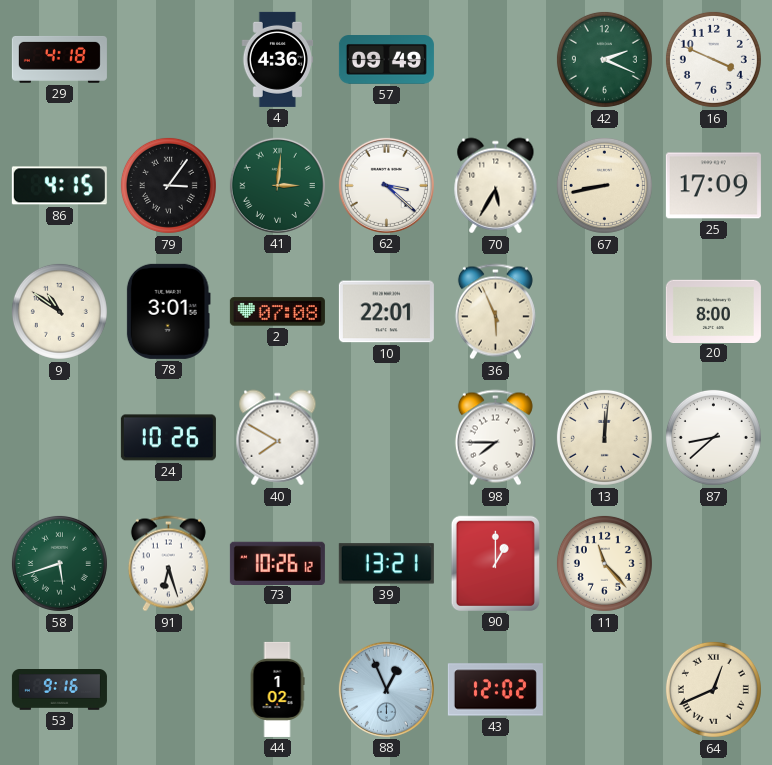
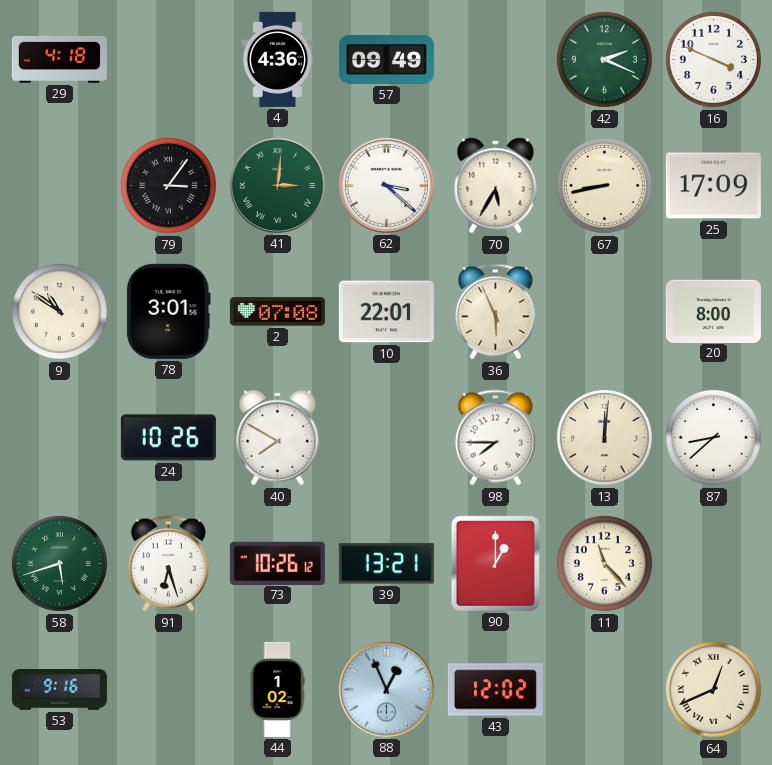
86: 4:15 -> none
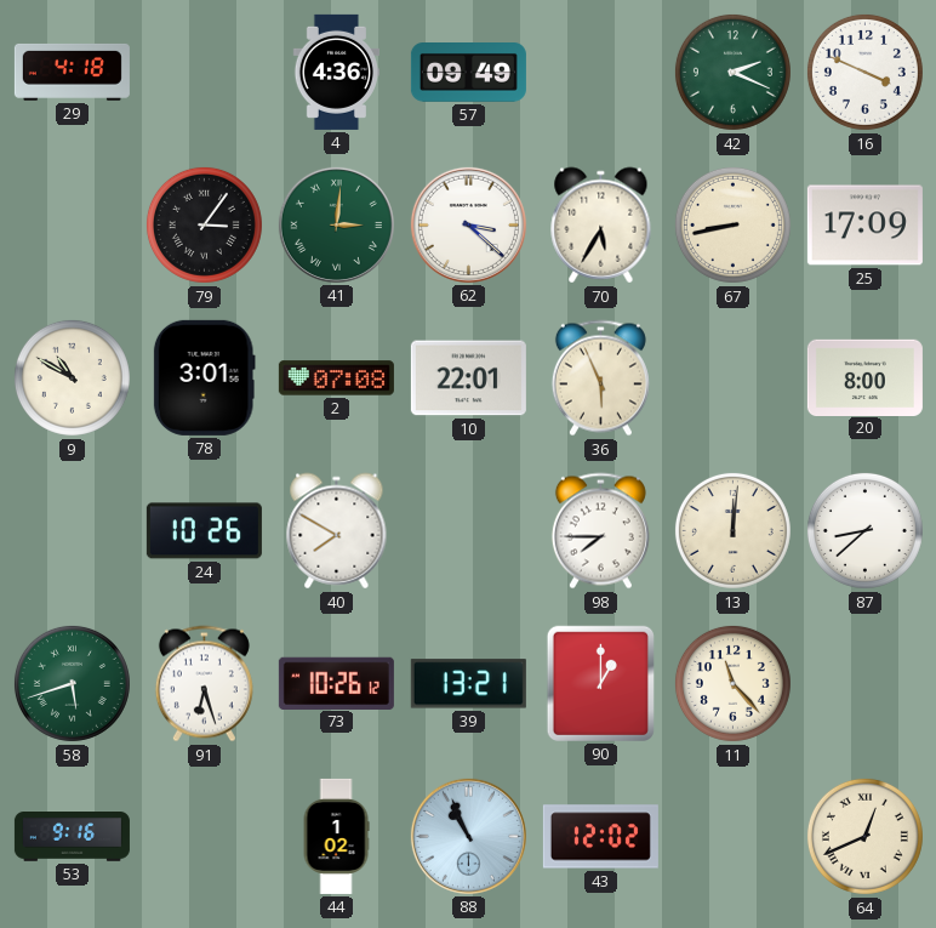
9: 10:51 -> 10:50
88: 12:56 -> 10:56
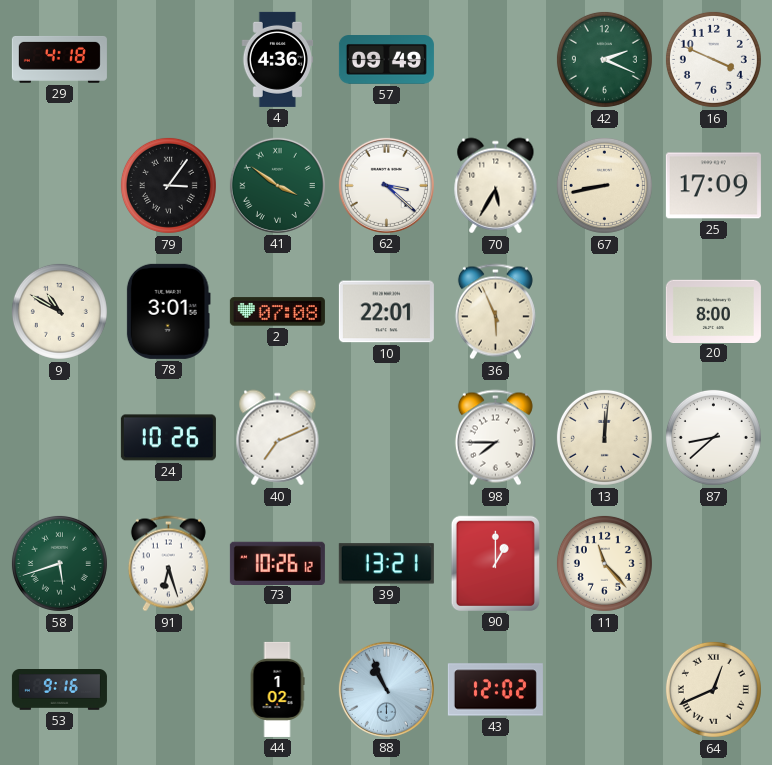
41: 3:01 -> 3:51
40: 7:50 -> 7:11
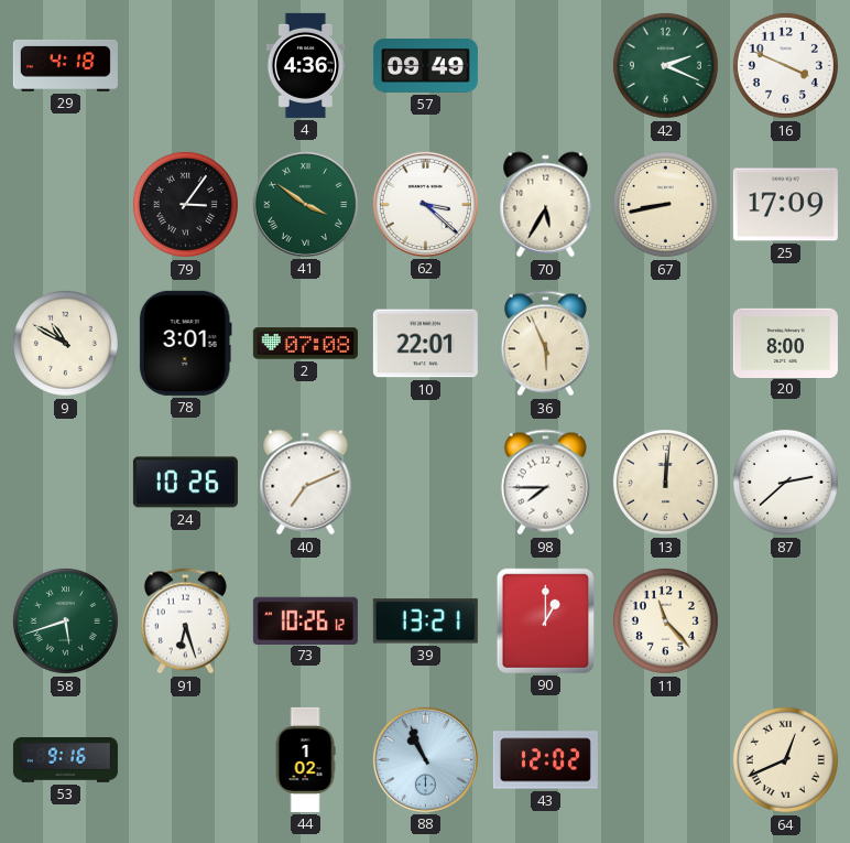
87: 8:38 -> 2:38
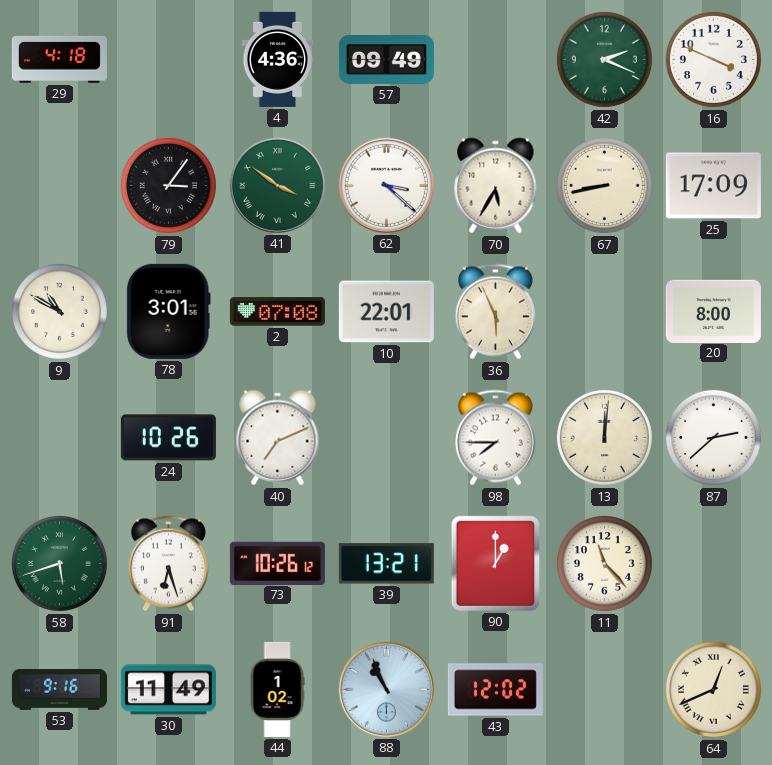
30: none -> 11:49
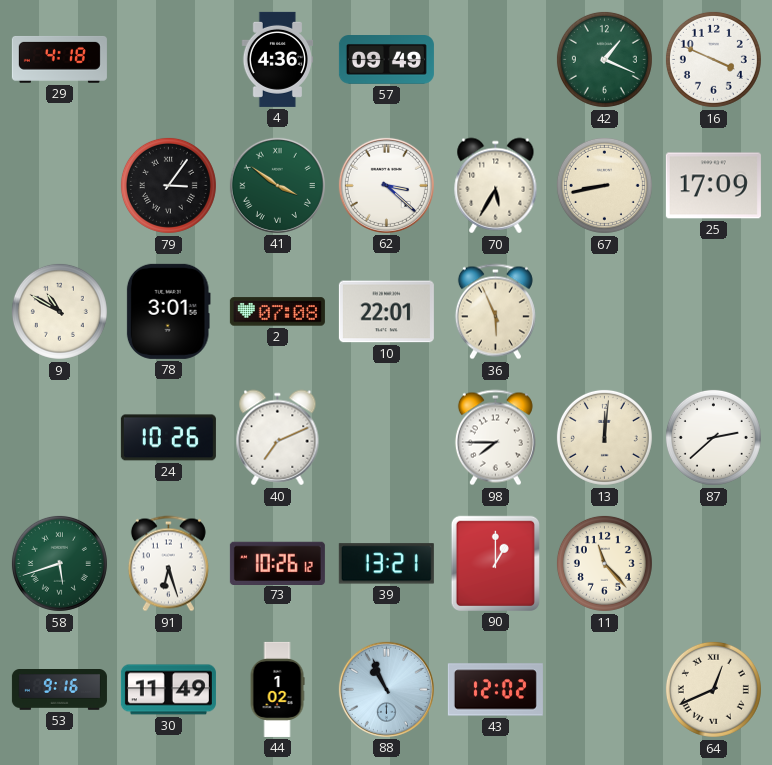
42: 2:19 -> 1:19
20: 8:00 -> none
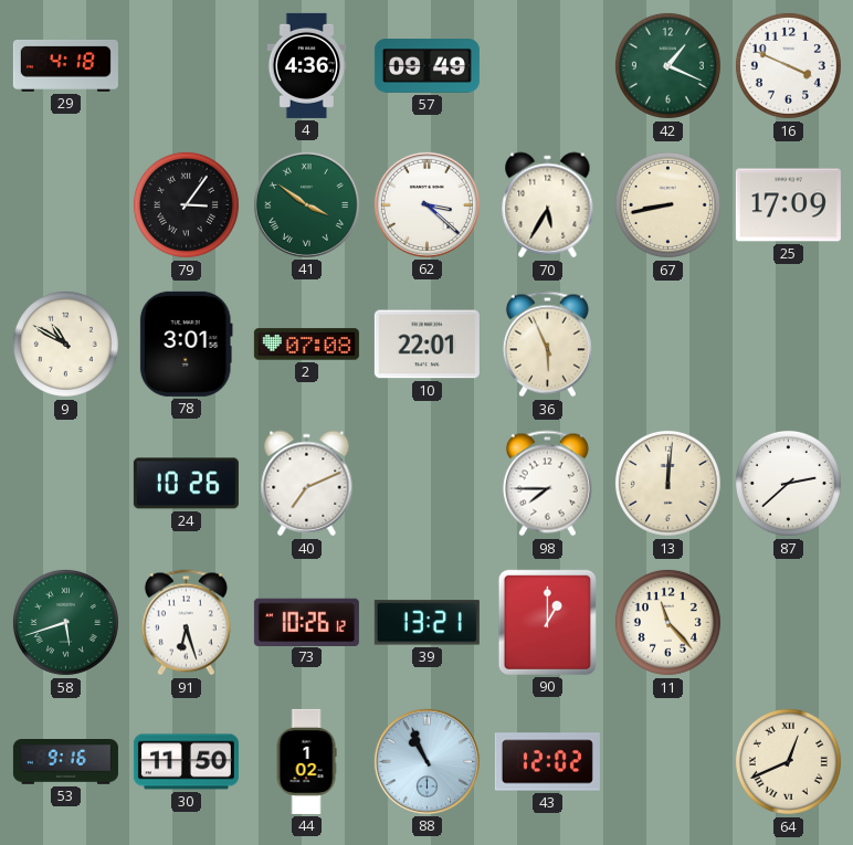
30: 11:49 -> 11:50
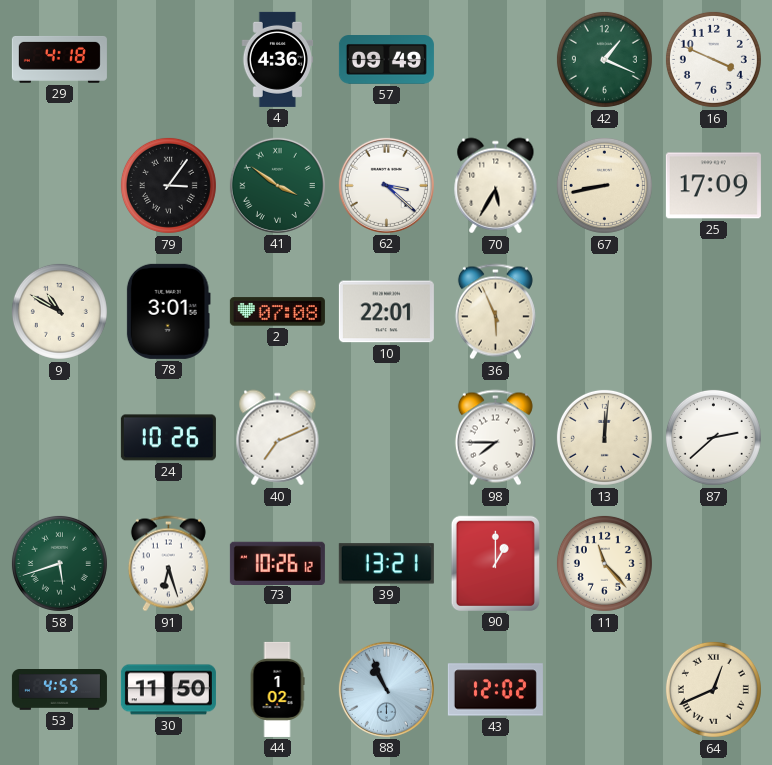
53: 9:16 -> 4:55
